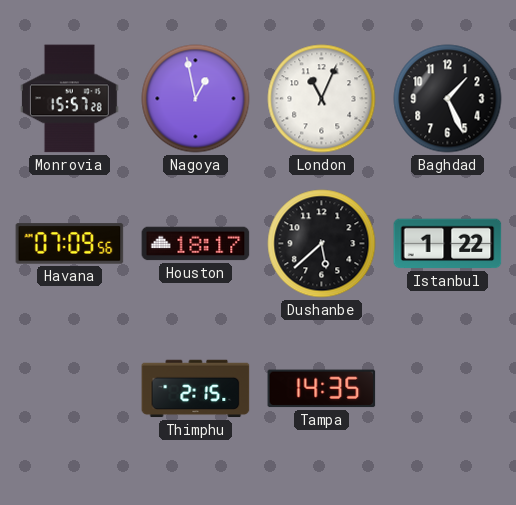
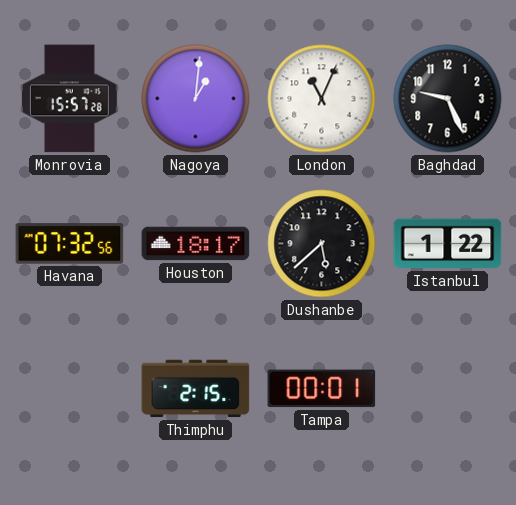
Nagoya: 12:58 -> 1:01
Baghdad: 1:26 -> 9:26
Havana: 07:09 -> 07:32
Tampa: 14:35 -> 00:01
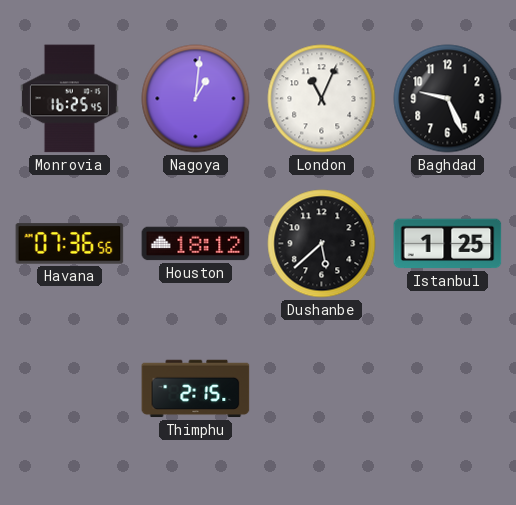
Monrovia: 15:57 -> 16:25
Havana: 07:32 -> 07:36
Houston: 18:17 -> 18:12
Istanbul: 1:22 -> 1:25
Tampa: 00:01 -> none
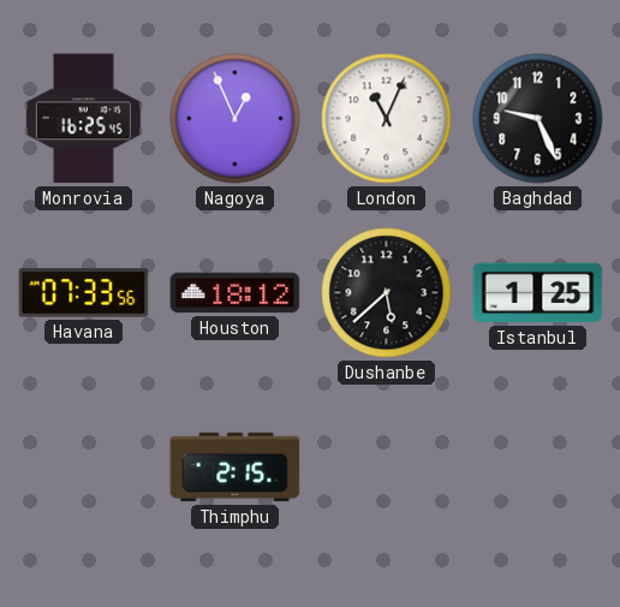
Nagoya: 1:01 -> 12:56
Havana: 07:36 -> 07:33
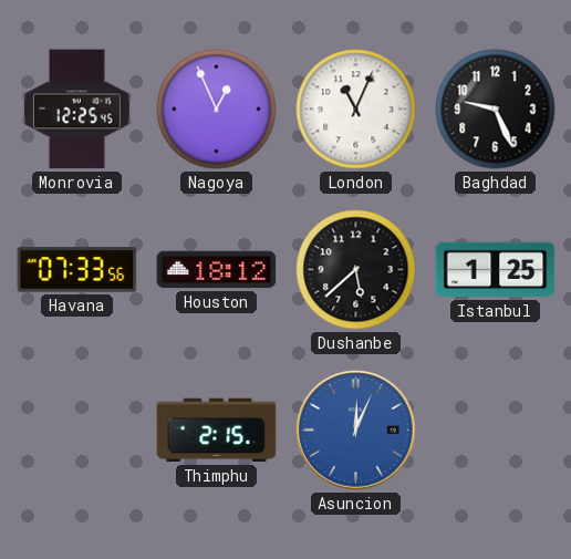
Monrovia: 16:25 -> 12:25
Asuncion: none -> 12:04
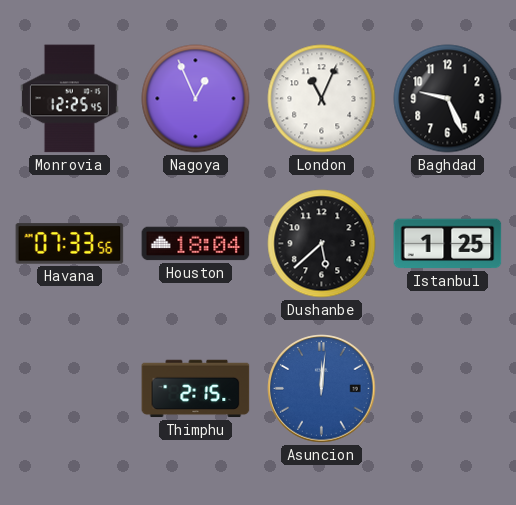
Houston: 18:12 -> 18:04
Asuncion: 12:04 -> 12:01
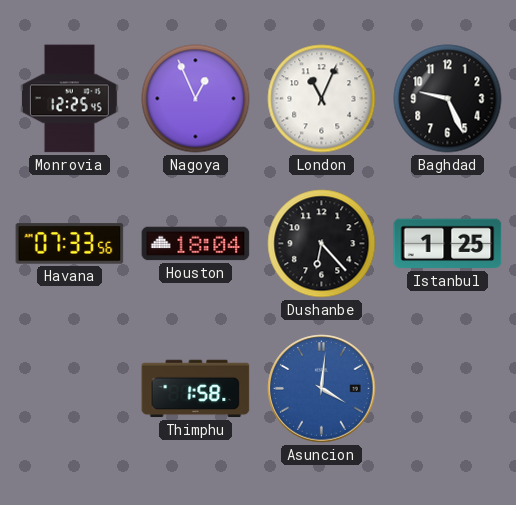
Dushanbe: 5:38 -> 6:23
Thimphu: 2:15 -> 1:58
Asuncion: 12:01 -> 4:01
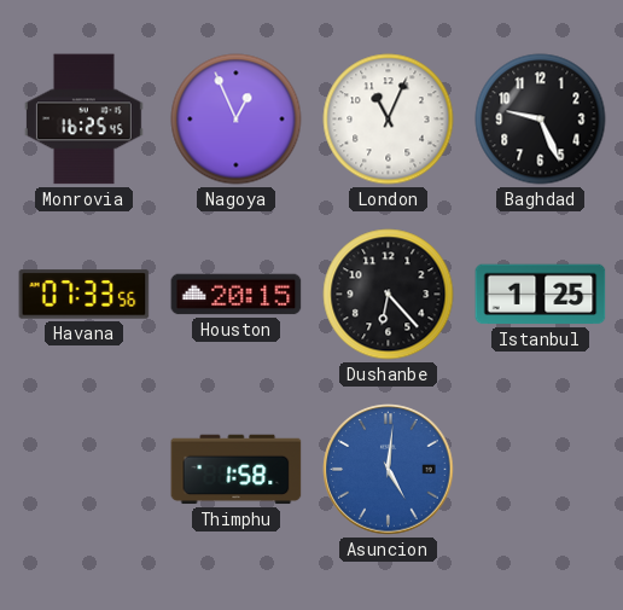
Monrovia: 12:25 -> 16:25
Houston: 18:04 -> 20:15
Asuncion: 4:01 -> 5:01
